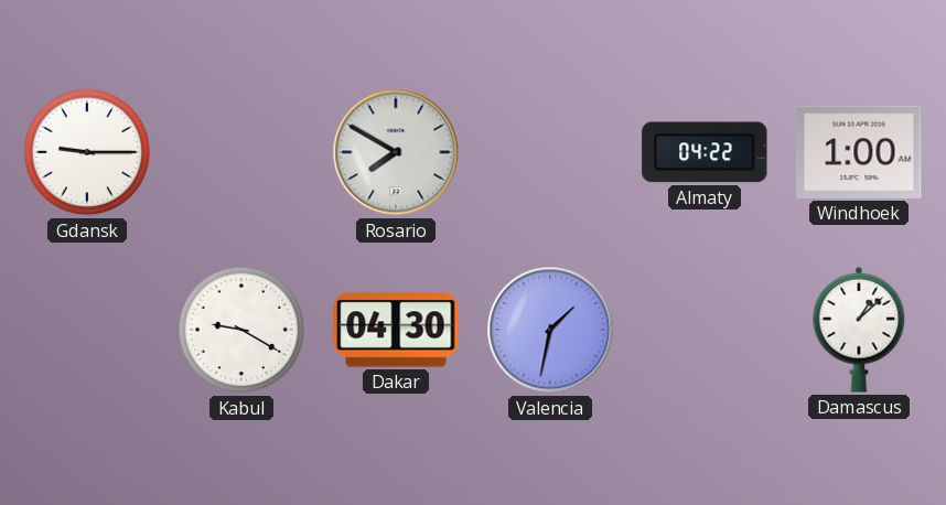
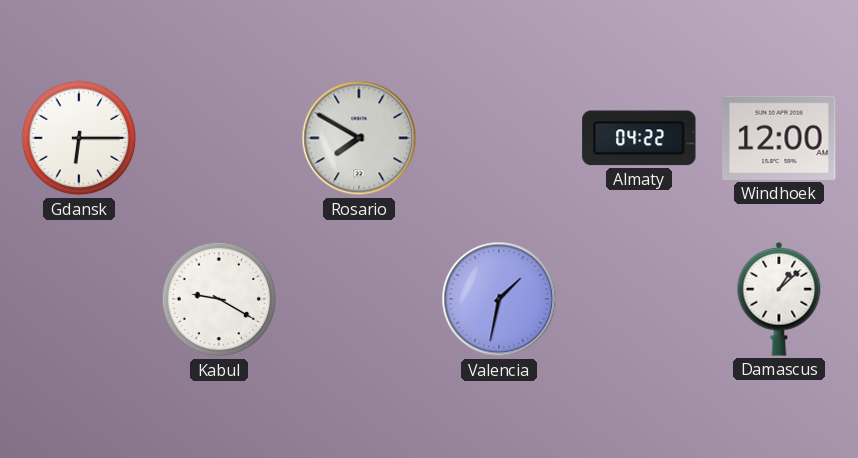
Gdansk: 9:15 -> 6:15
Windhoek: 1:00 -> 12:00
Dakar: 04:30 -> none
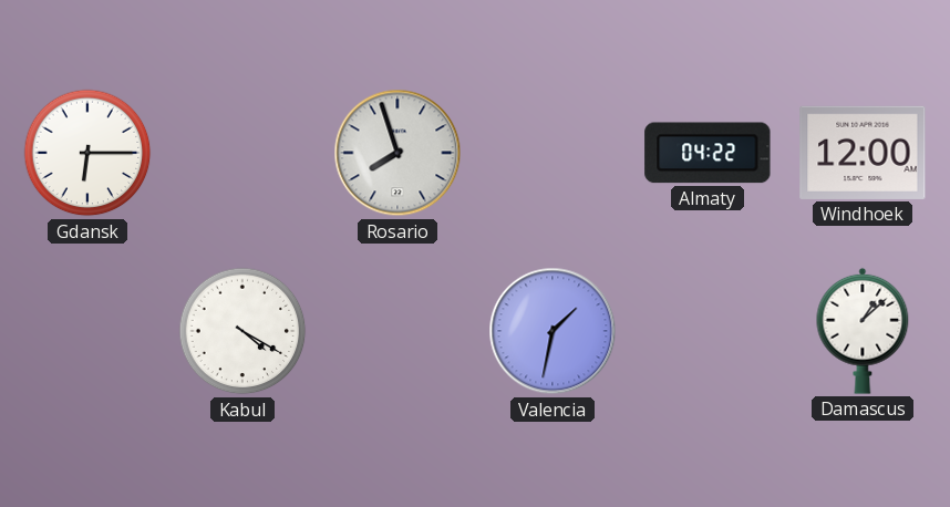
Rosario: 7:50 -> 7:57
Kabul: 9:20 -> 4:20
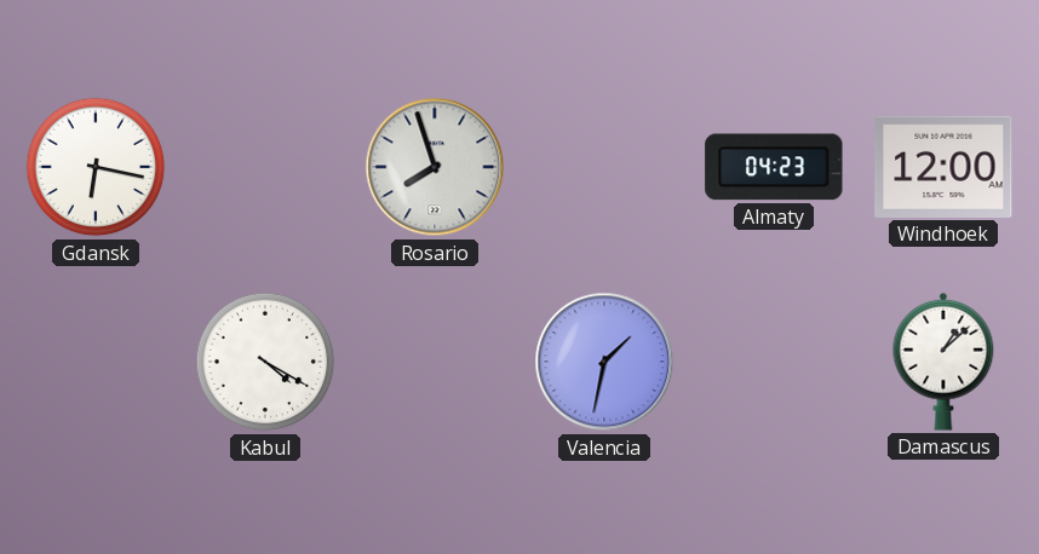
Gdansk: 6:15 -> 6:17
Almaty: 04:22 -> 04:23
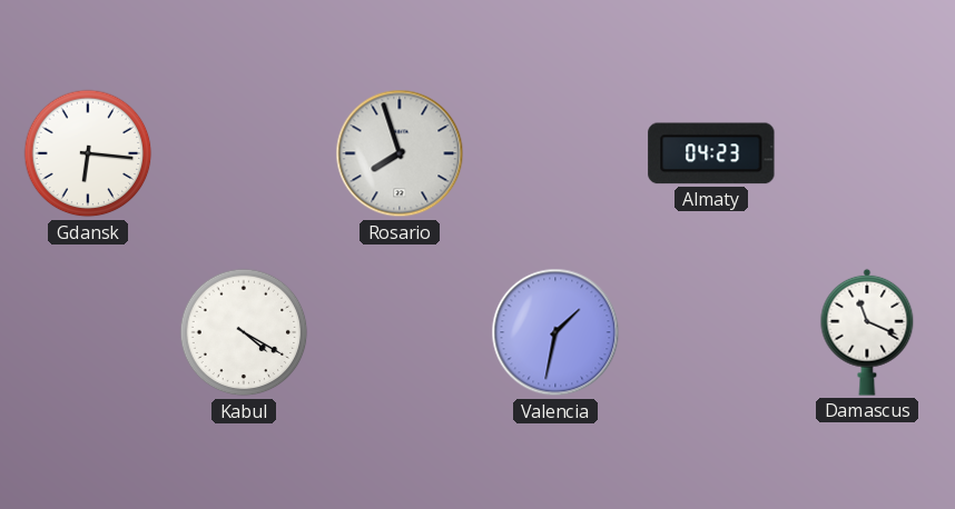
Gdansk: 6:17 -> 6:16
Windhoek: 12:00 -> none
Damascus: 1:08 -> 11:19
